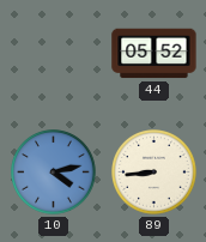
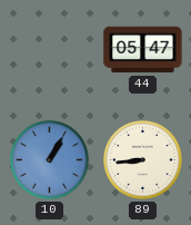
44: 05:52 -> 05:47
10: 4:13 -> 1:05
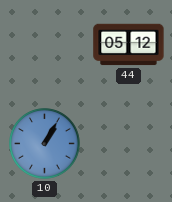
44: 05:47 -> 05:12
89: 8:44 -> none
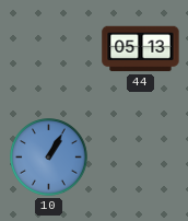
44: 05:12 -> 05:13
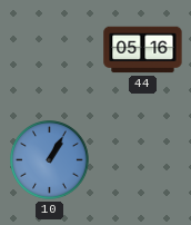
44: 05:13 -> 05:16
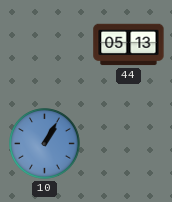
44: 05:16 -> 05:13
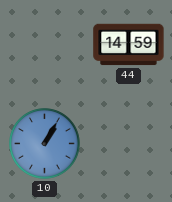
44: 05:13 -> 14:59
